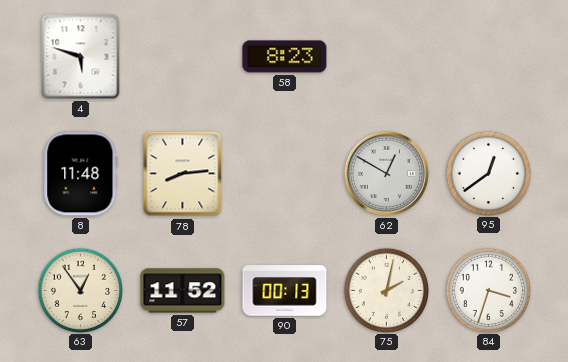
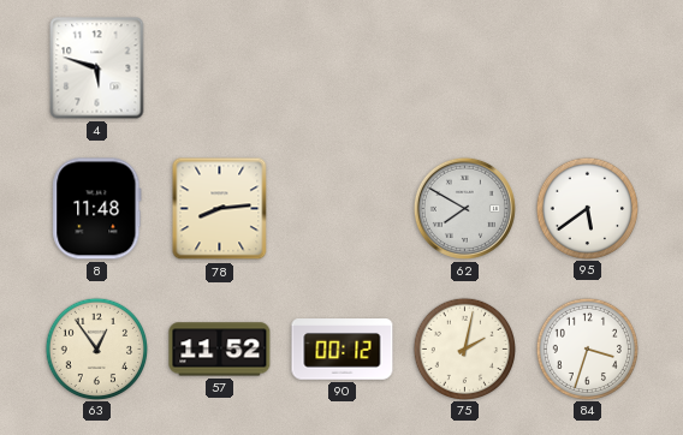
58: 8:23 -> none
62: 12:50 -> 7:50
95: 12:39 -> 5:39
90: 00:13 -> 00:12
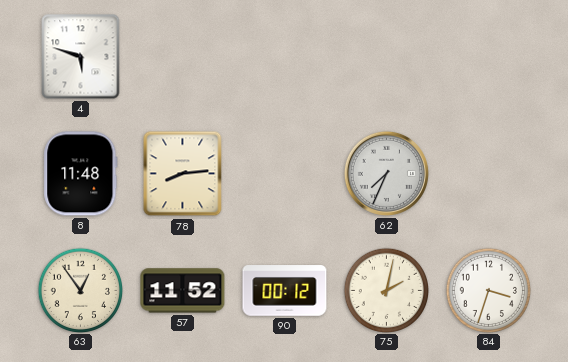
62: 7:50 -> 7:34
95: 5:39 -> none
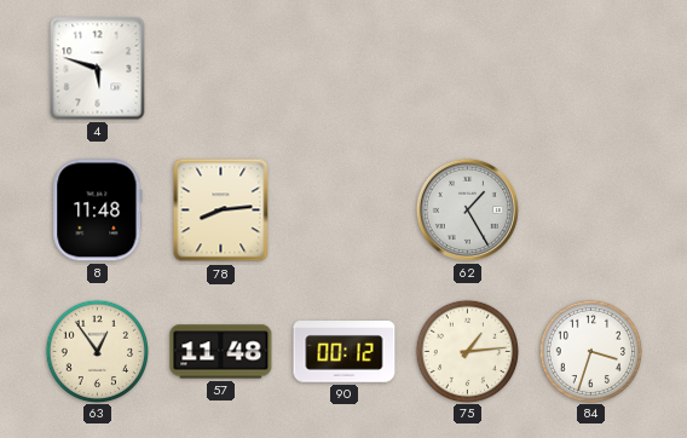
62: 7:34 -> 1:25
57: 11:52 -> 11:48
75: 2:02 -> 1:14
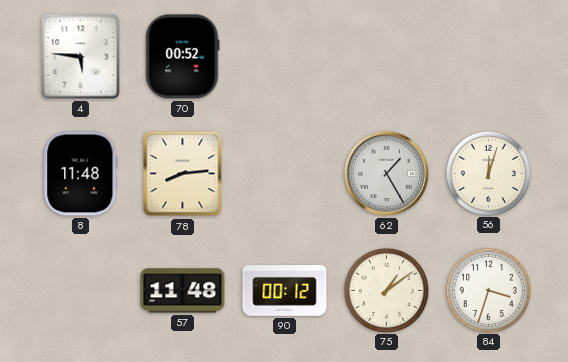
4: 5:48 -> 5:46
70: none -> 00:52
56: none -> 12:03
63: 12:54 -> none
75: 1:14 -> 1:09
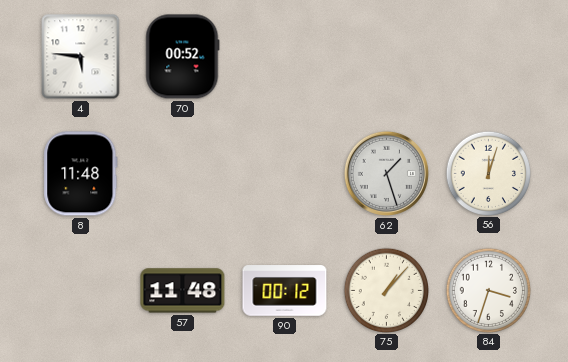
78: 8:14 -> none
62: 1:25 -> 1:27
75: 1:09 -> 1:07
